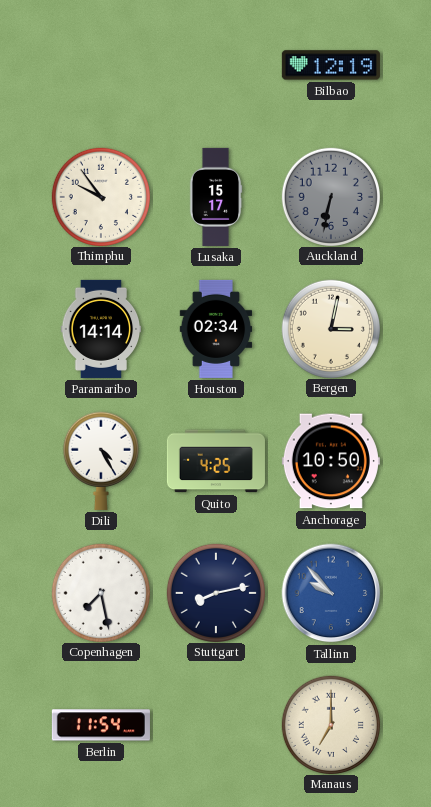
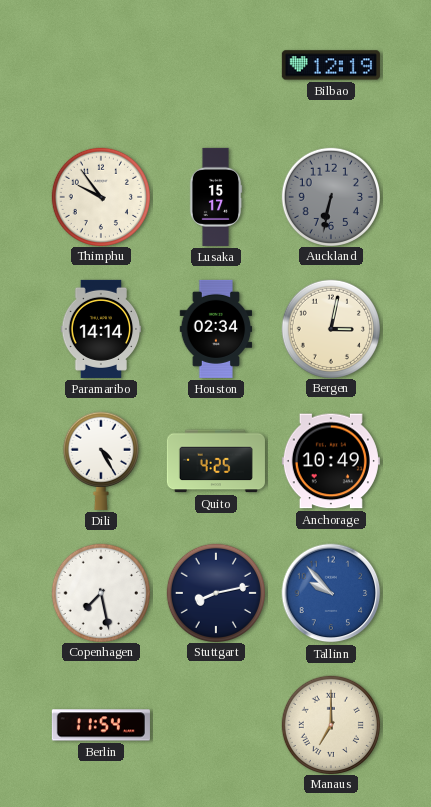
Anchorage: 10:50 -> 10:49
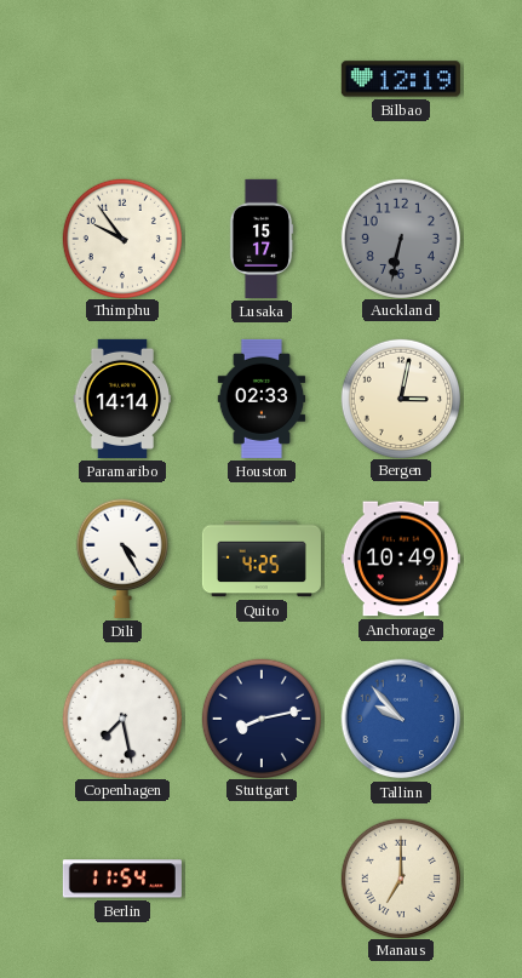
Houston: 02:34 -> 02:33
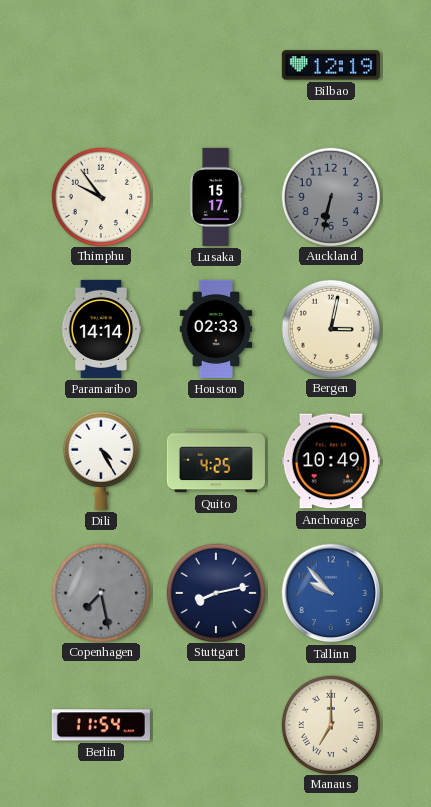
Copenhagen dial: white -> grey
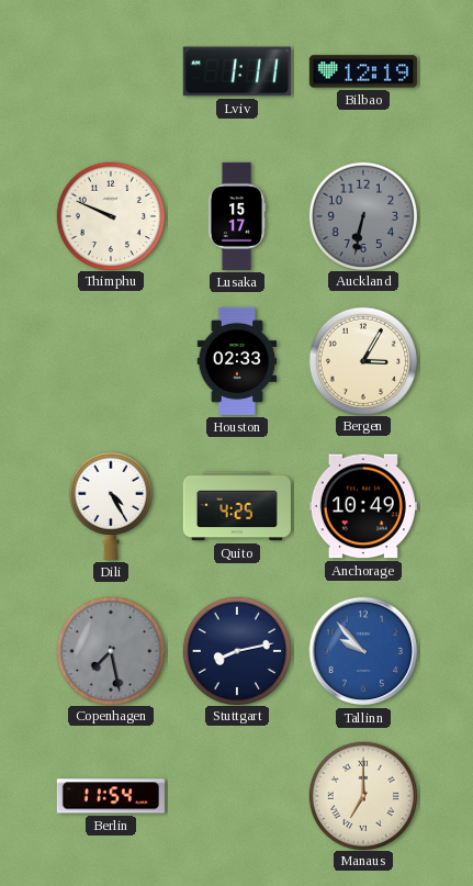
Lviv: none -> 1:11
Thimphu: 9:54 -> 9:49
Paramaribo: 14:14 -> none
Bergen: 3:02 -> 3:05
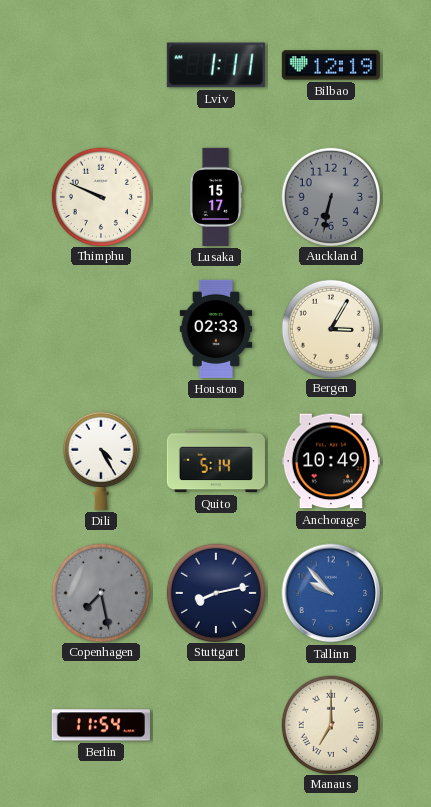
Quito: 4:25 -> 5:14
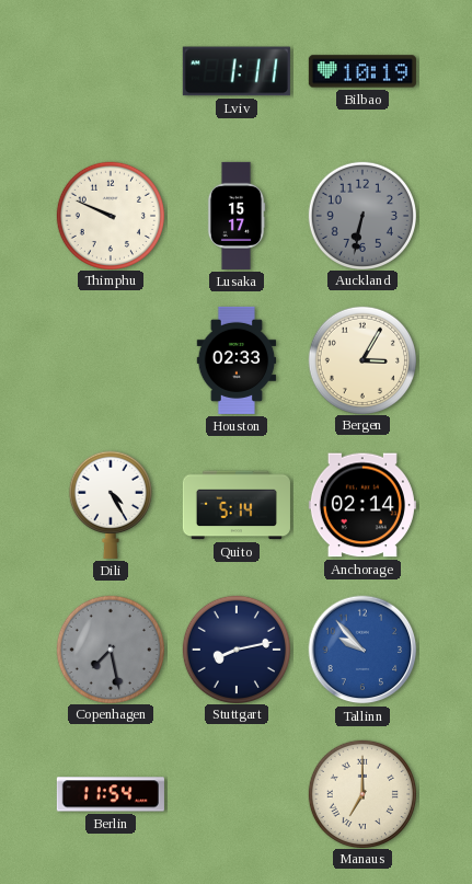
Bilbao: 12:19 -> 10:19
Anchorage: 10:49 -> 02:14
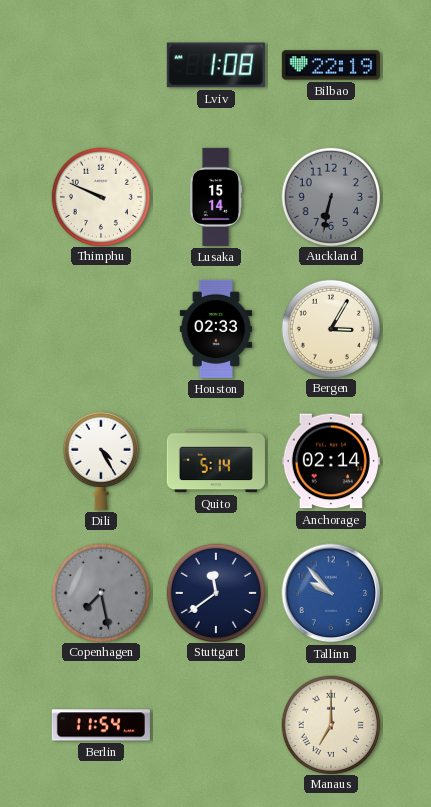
Lviv: 1:11 -> 1:08
Bilbao: 10:19 -> 22:19
Lusaka: 15:17 -> 15:14
Stuttgart: 8:13 -> 11:39
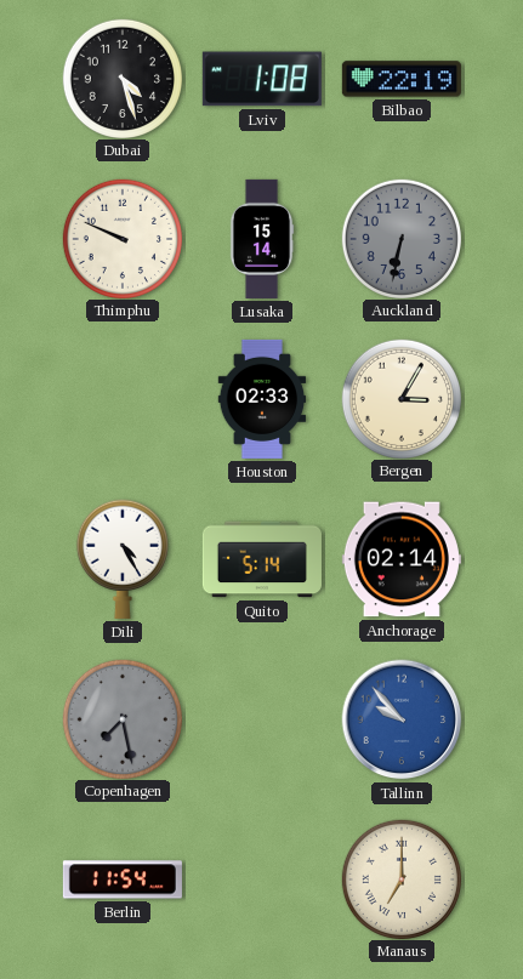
Dubai: none -> 4:27
Stuttgart: 11:39 -> none
